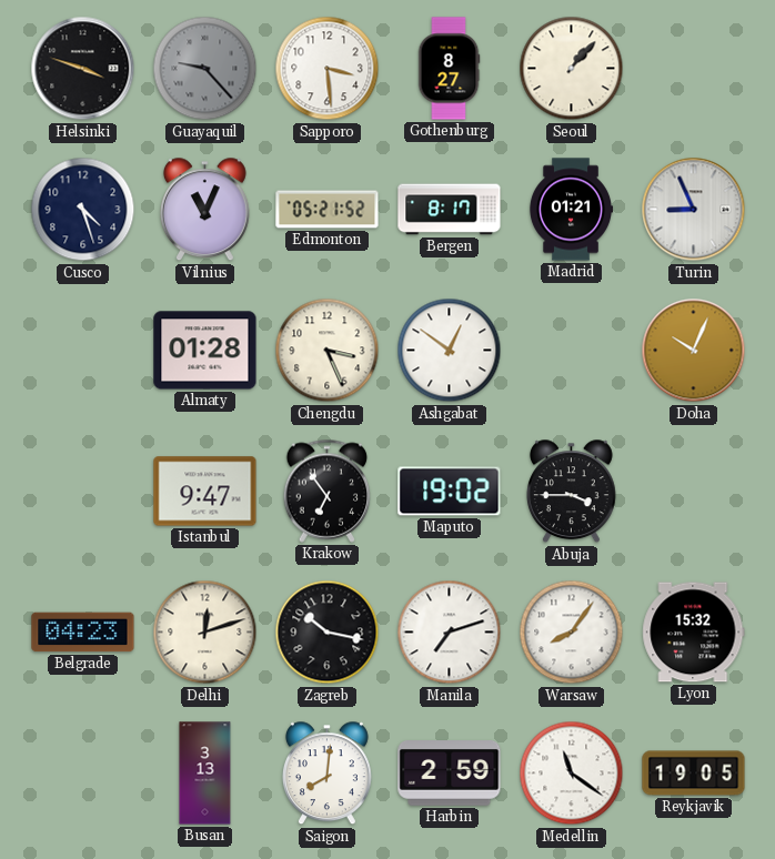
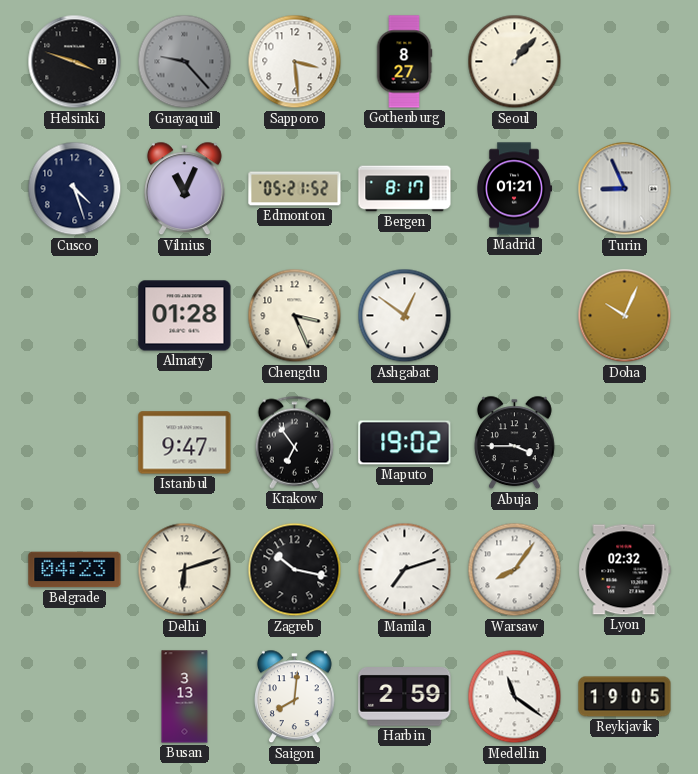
Delhi: 12:12 -> 6:12
Lyon: 15:32 -> 02:32
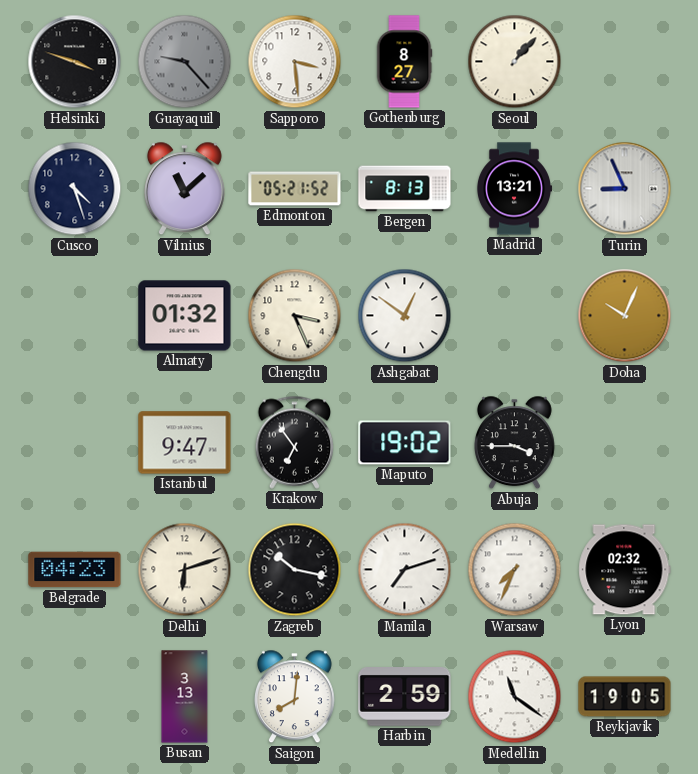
Vilnius: 11:04 -> 11:08
Bergen: 8:17 -> 8:13
Madrid: 01:21 -> 13:21
Almaty: 01:28 -> 01:32
Warsaw: 8:06 -> 7:34
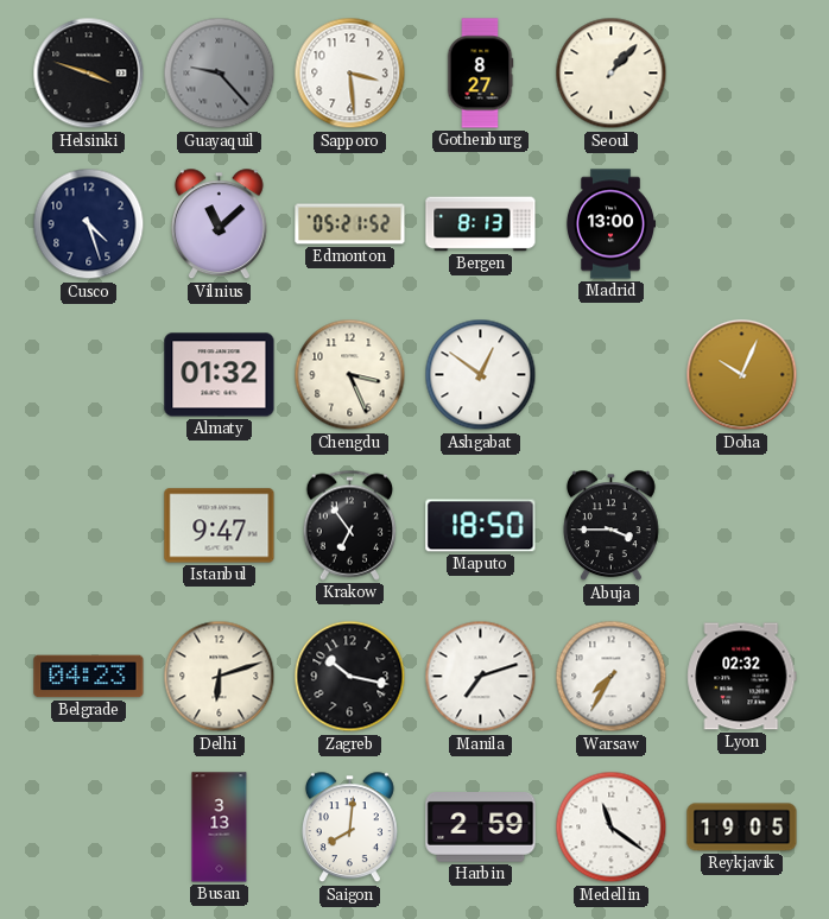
Madrid: 13:21 -> 13:00
Turin: 8:56 -> none
Maputo: 19:02 -> 18:50
Warsaw: 7:34 -> 7:35
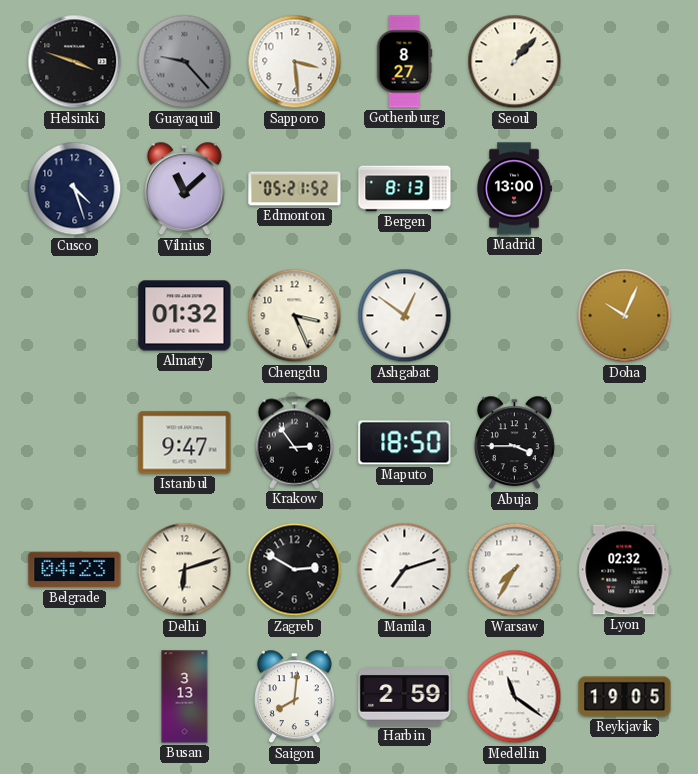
Krakow: 6:54 -> 2:54
Zagreb: 10:17 -> 2:50
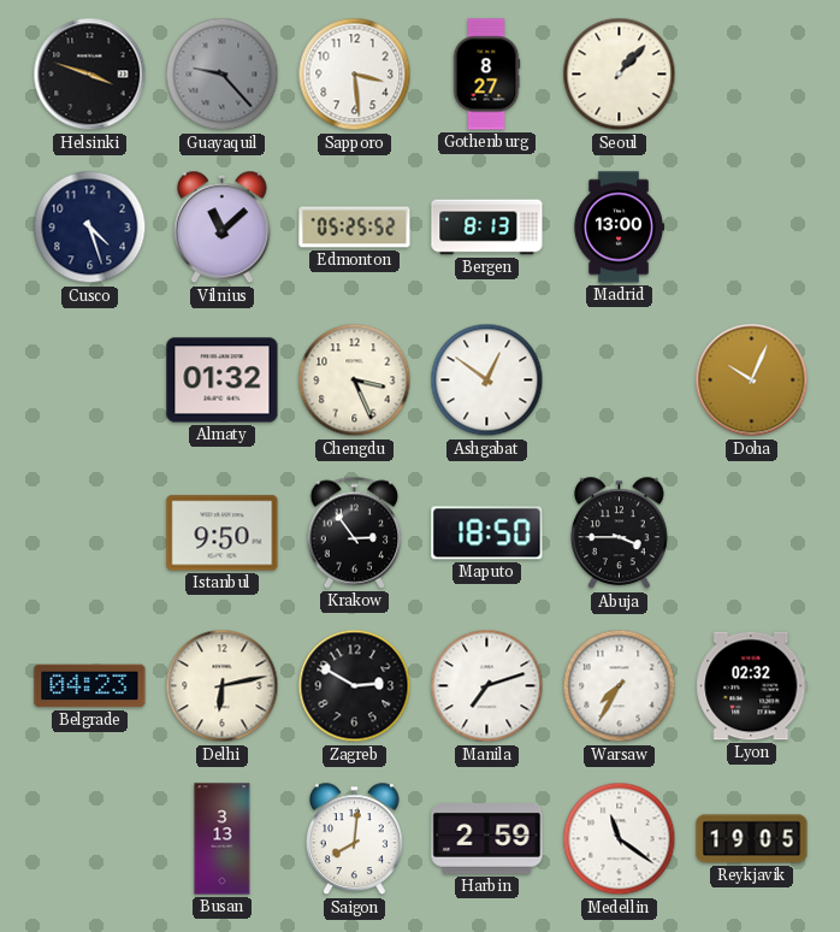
Edmonton: 05:21 -> 05:25
Istanbul: 9:47 -> 9:50
Delhi: 6:12 -> 6:13
